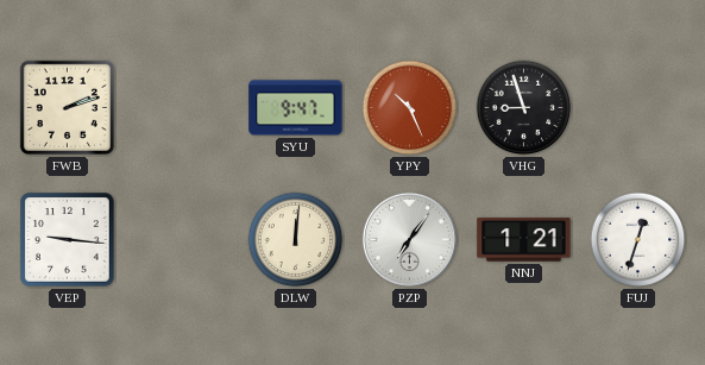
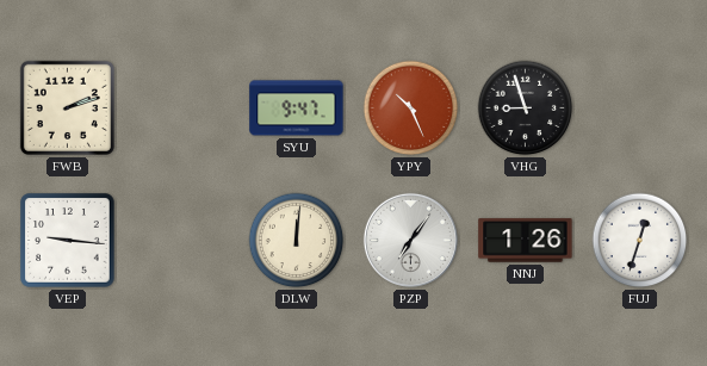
NNJ: 1:21 -> 1:26
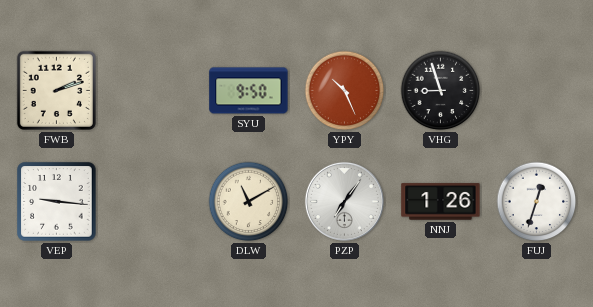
SYU: 9:47 -> 9:50
DLW: 12:01 -> 11:10
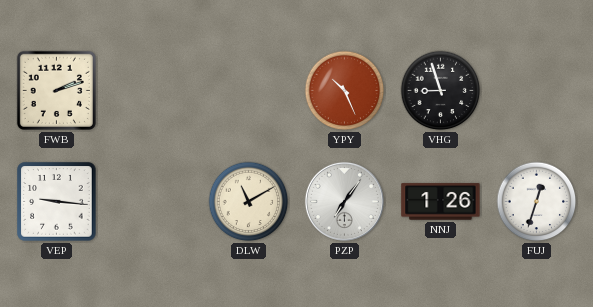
SYU: 9:50 -> none
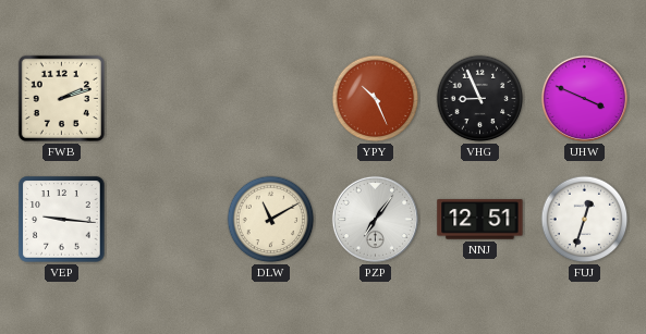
VHG: 8:57 -> 8:56
UHW: none -> 3:49
NNJ: 1:26 -> 12:51
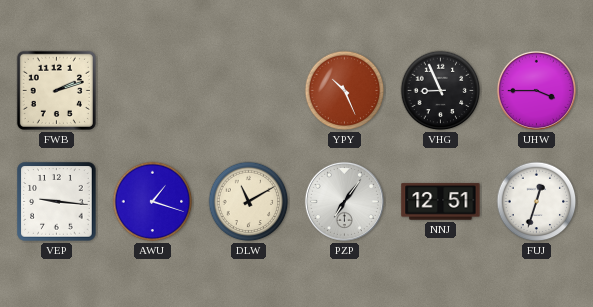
UHW: 3:49 -> 3:45
AWU: none -> 1:18
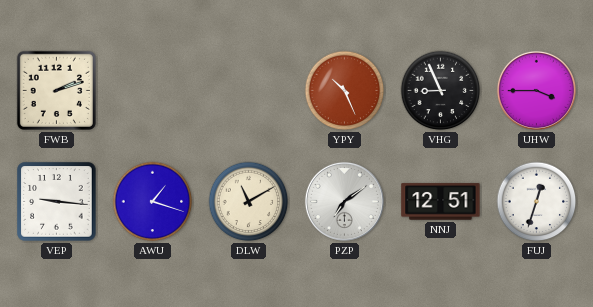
PZP: 7:06 -> 7:09
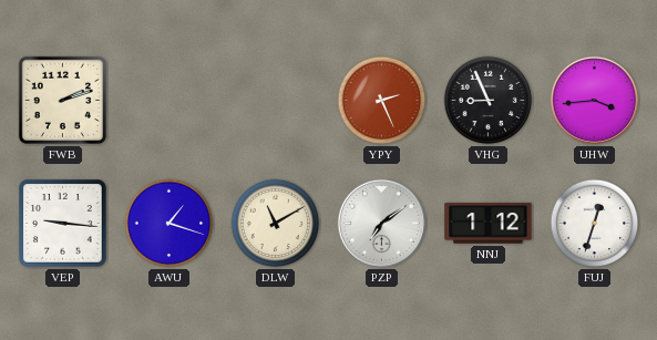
YPY: 10:26 -> 2:26
UHW: 3:45 -> 3:44
NNJ: 12:51 -> 1:12
